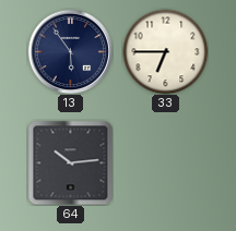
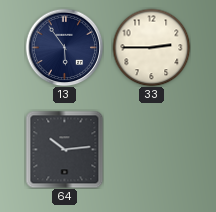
33: 6:45 -> 2:45
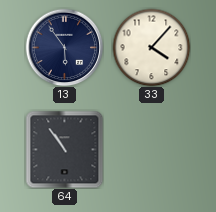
33: 2:45 -> 4:07
64: 10:14 -> 10:54
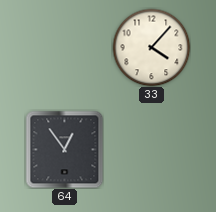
13: 5:54 -> none
64: 10:54 -> 12:54
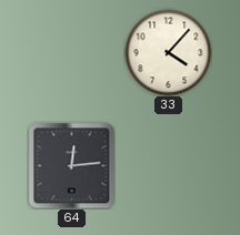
64: 12:54 -> 12:14
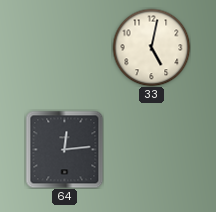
33: 4:07 -> 5:02
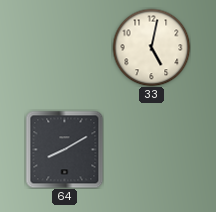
64: 12:14 -> 8:10
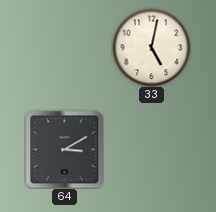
64: 8:10 -> 3:10
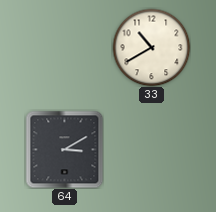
33: 5:02 -> 10:40
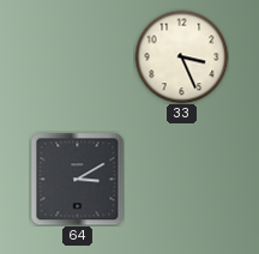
33: 10:40 -> 3:26
